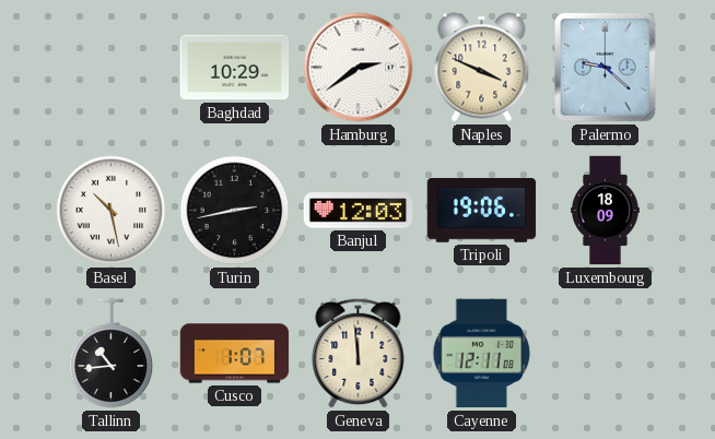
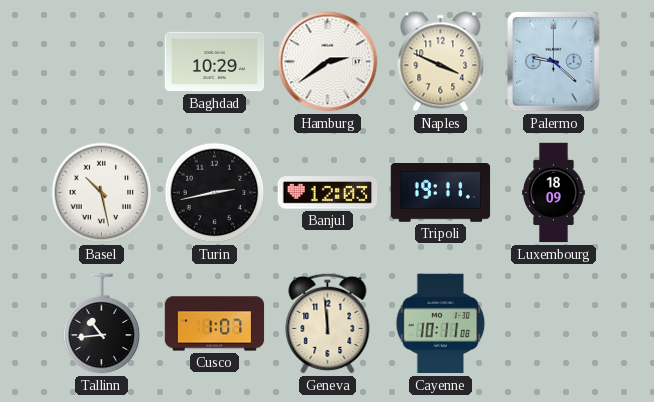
Tripoli: 19:06 -> 19:11
Cayenne: 12:11 -> 10:11
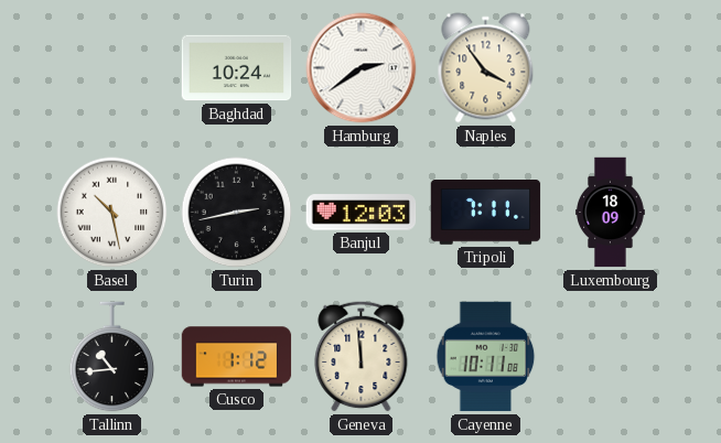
Baghdad: 10:29 -> 10:24
Naples: 3:49 -> 3:54
Palermo: 9:22 -> none
Tripoli: 19:11 -> 7:11
Cusco: 1:07 -> 1:12
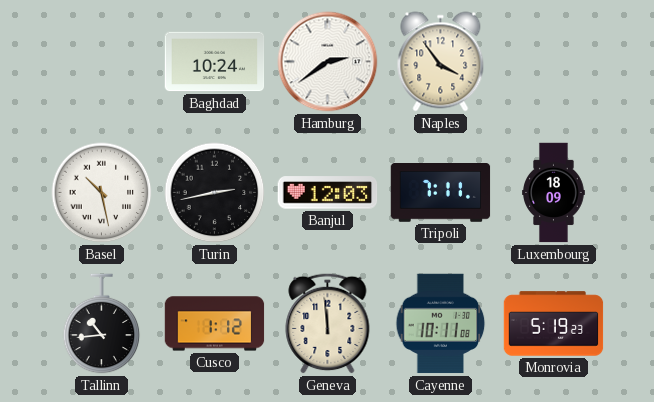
Monrovia: none -> 5:19
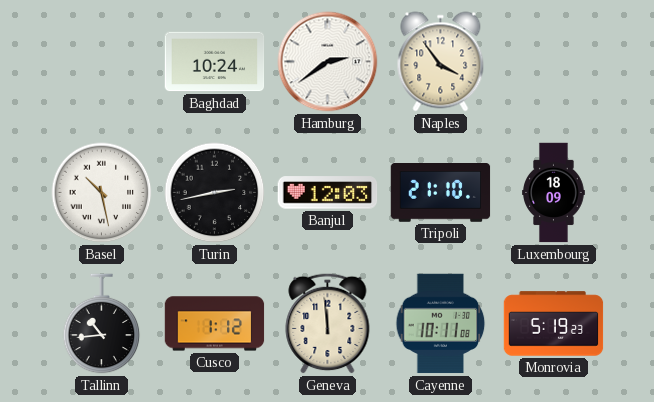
Tripoli: 7:11 -> 21:10
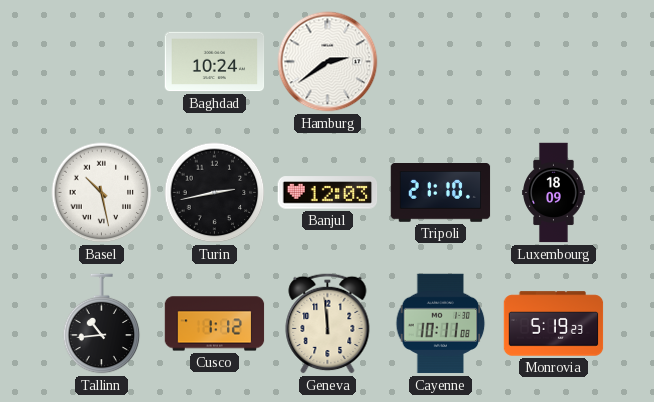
Naples: 3:54 -> none
